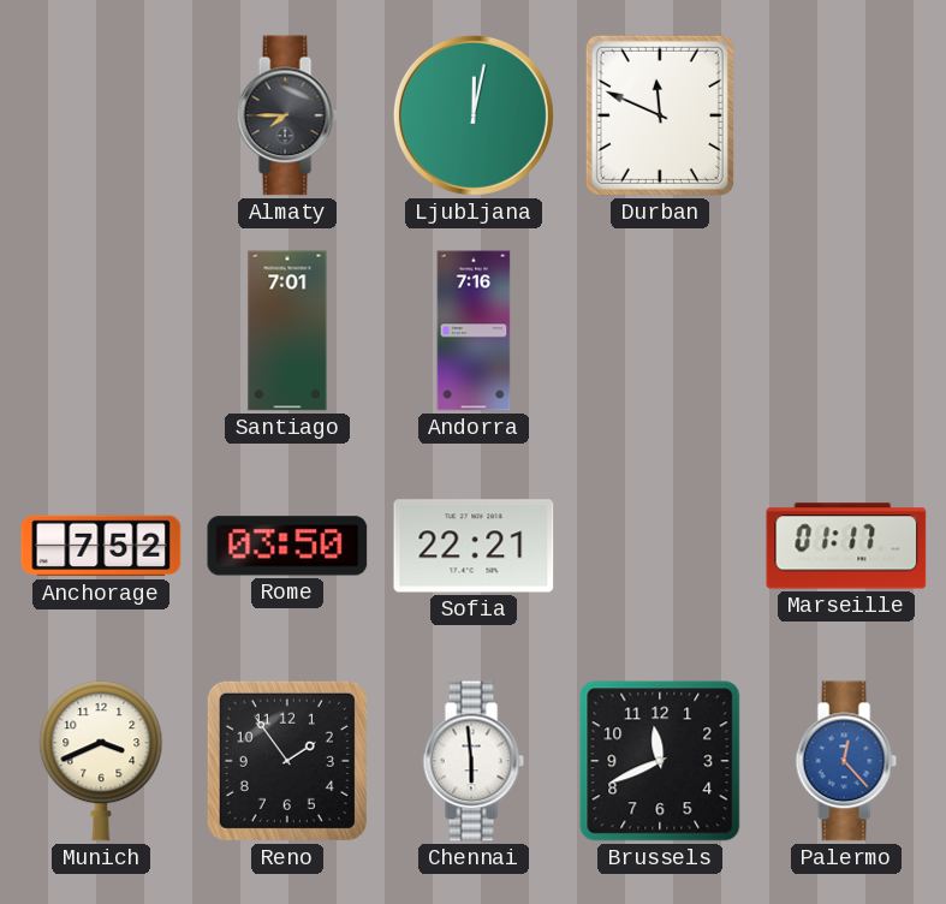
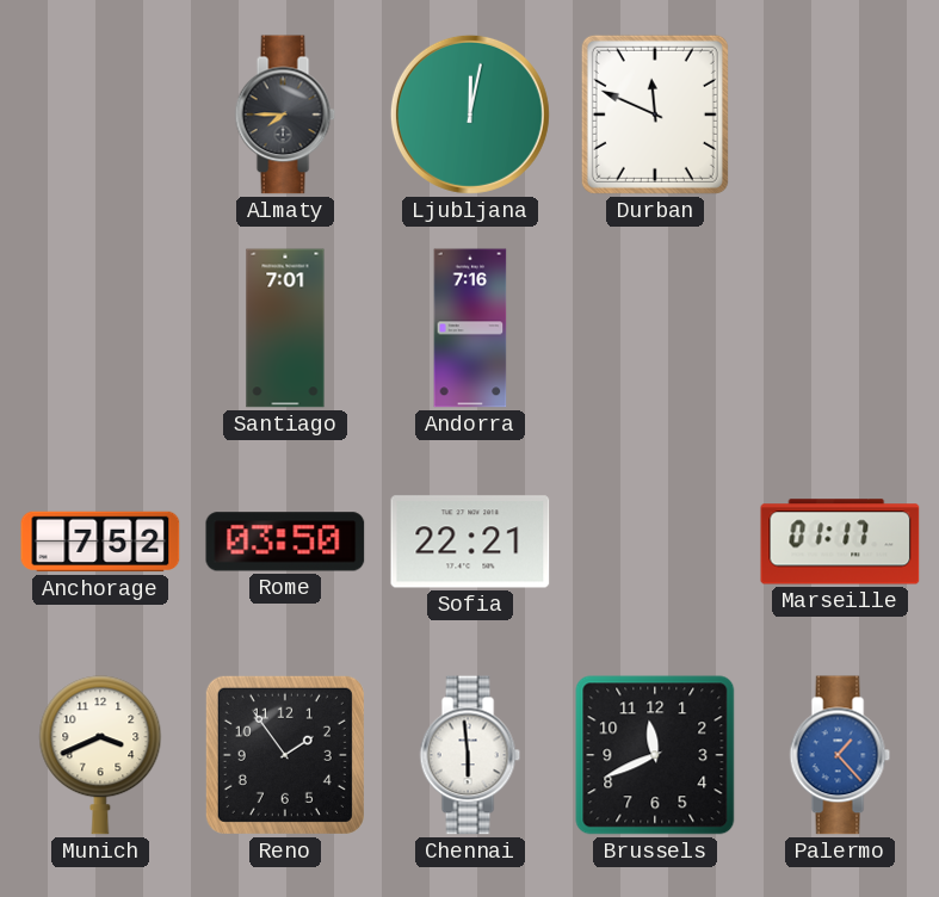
Palermo: 12:23 -> 1:23
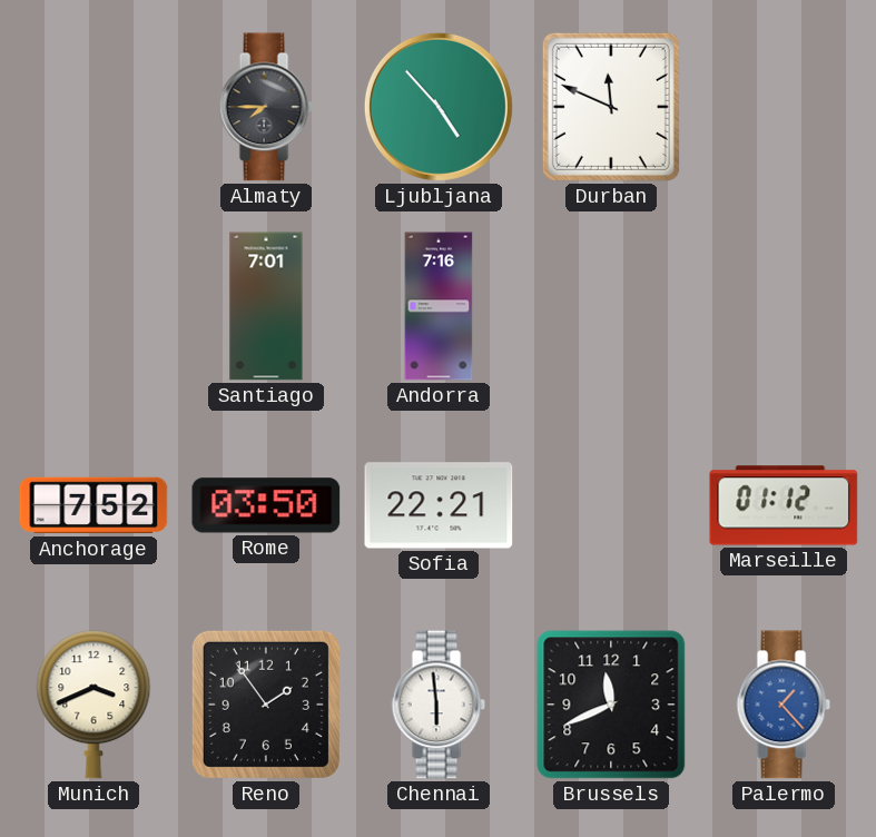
Ljubljana: 12:02 -> 4:53
Marseille: 01:17 -> 01:12
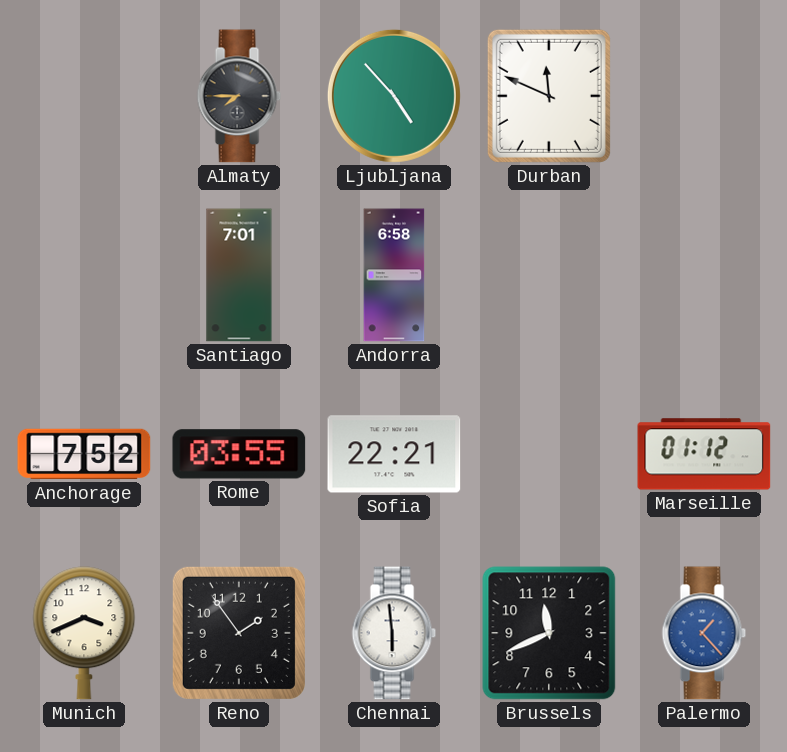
Andorra: 7:16 -> 6:58
Rome: 03:50 -> 03:55
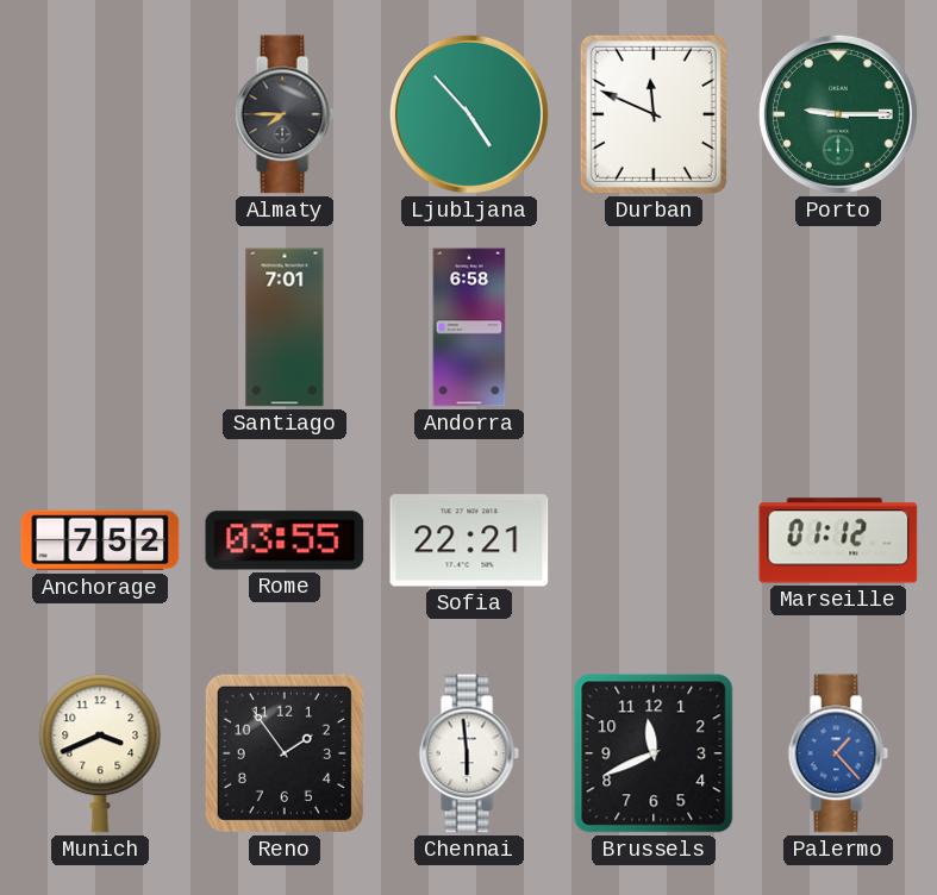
Porto: none -> 9:15
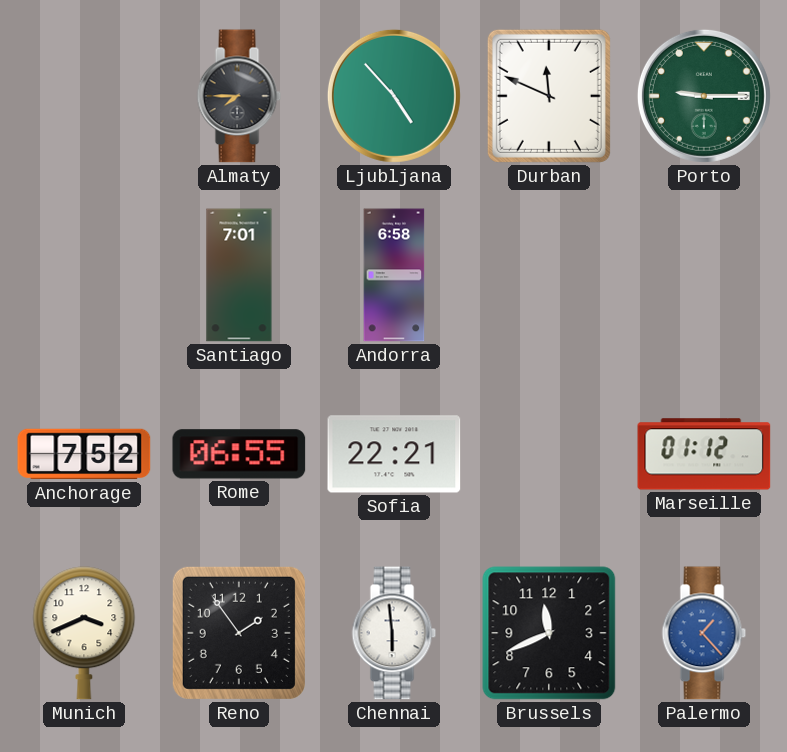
Rome: 03:55 -> 06:55
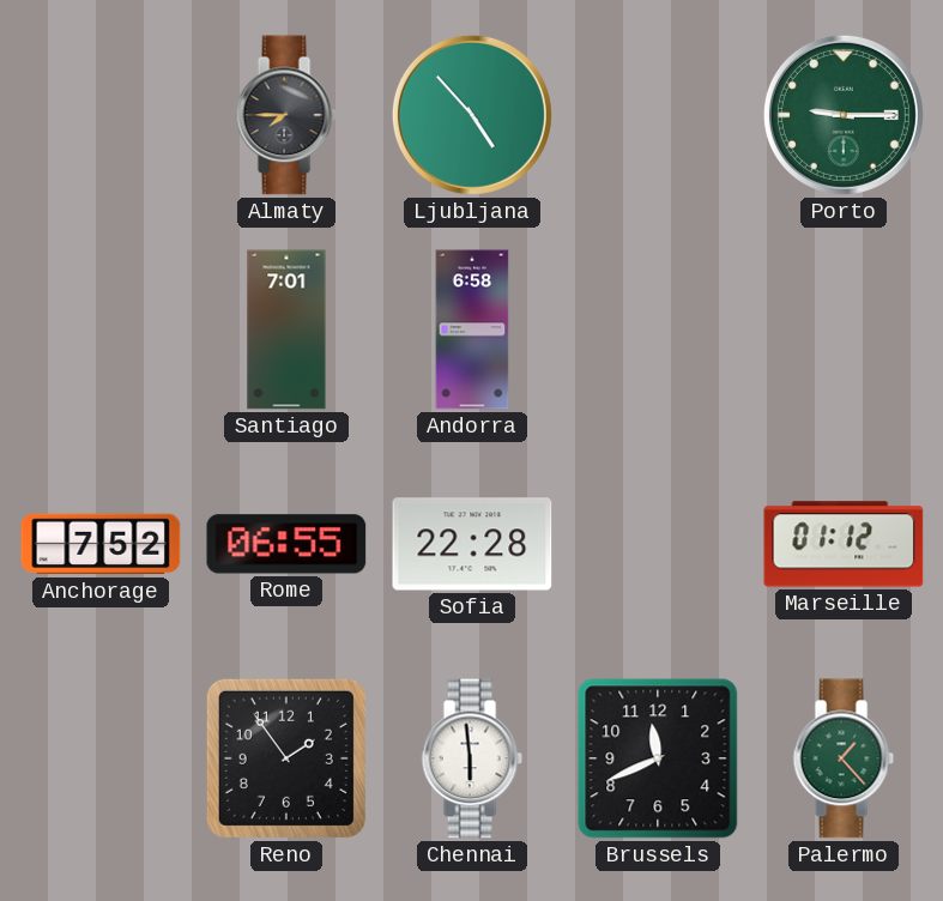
Durban: 11:49 -> none
Sofia: 22:21 -> 22:28
Munich: 3:41 -> none
Palermo dial: blue -> green
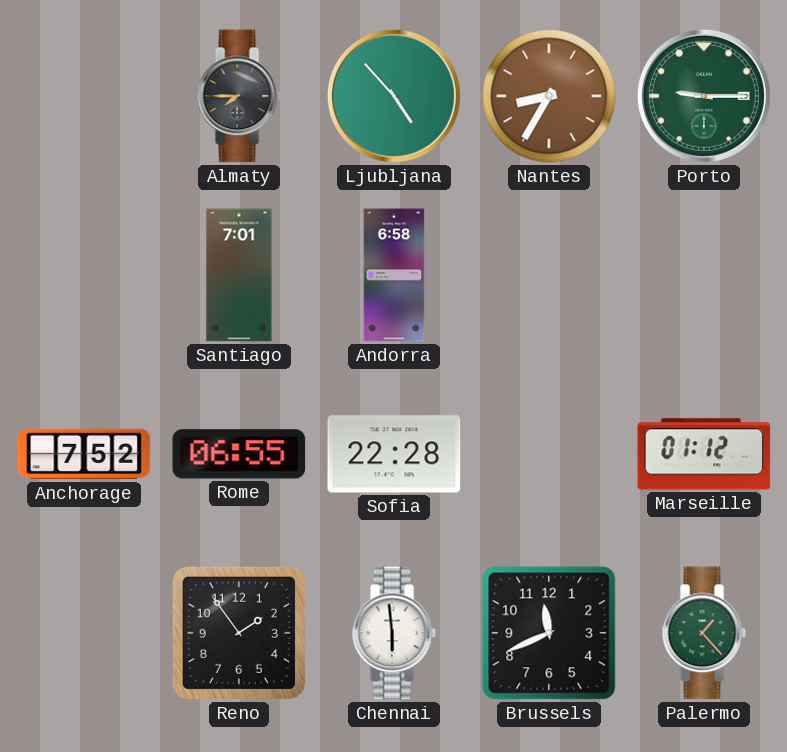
Nantes: none -> 8:35
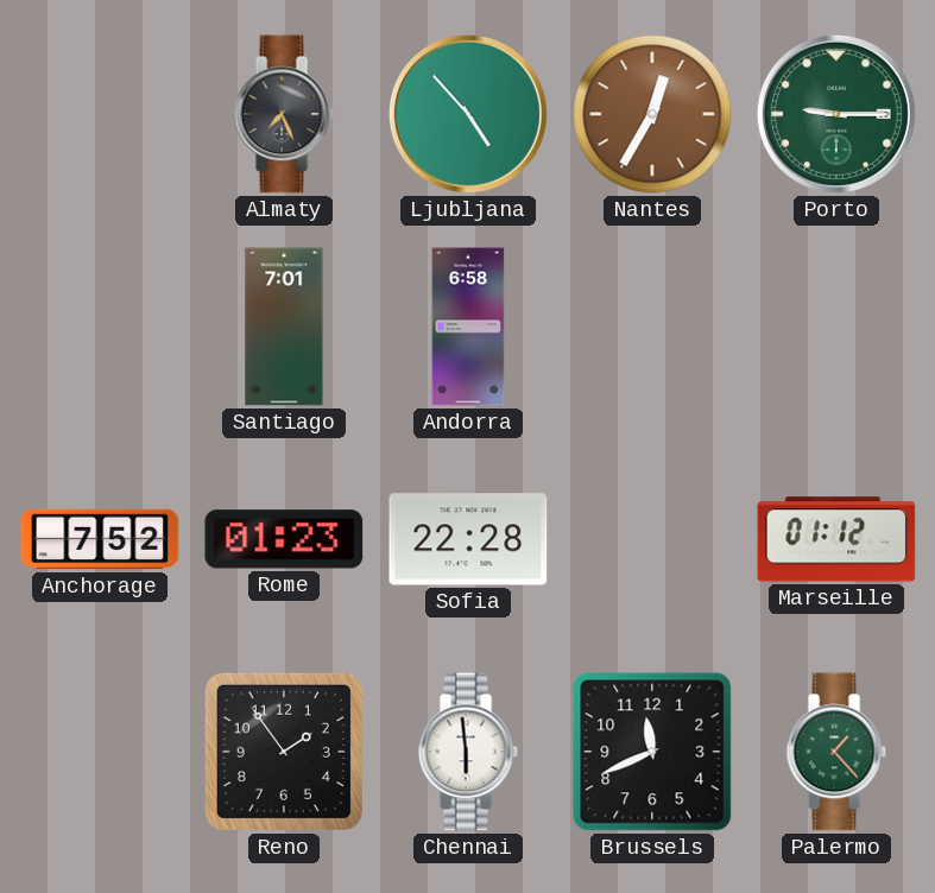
Almaty: 7:45 -> 7:26
Nantes: 8:35 -> 12:35
Rome: 06:55 -> 01:23
